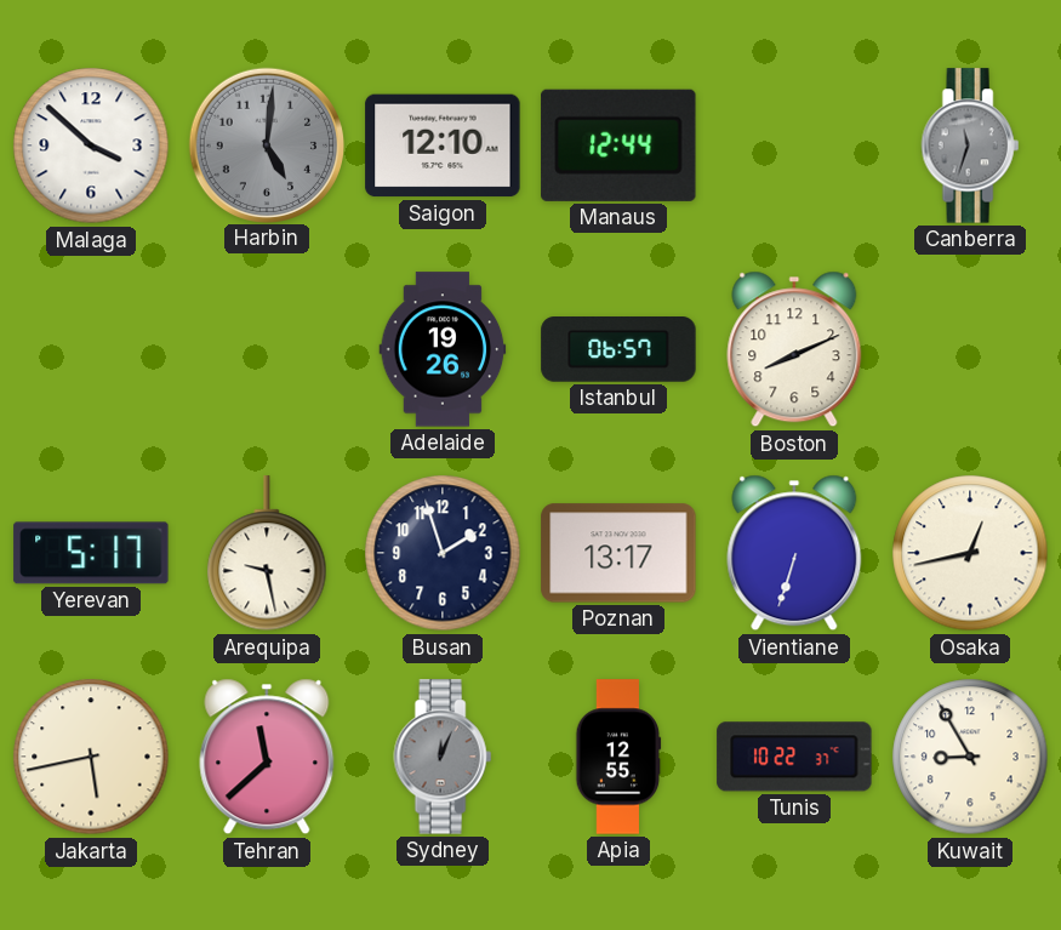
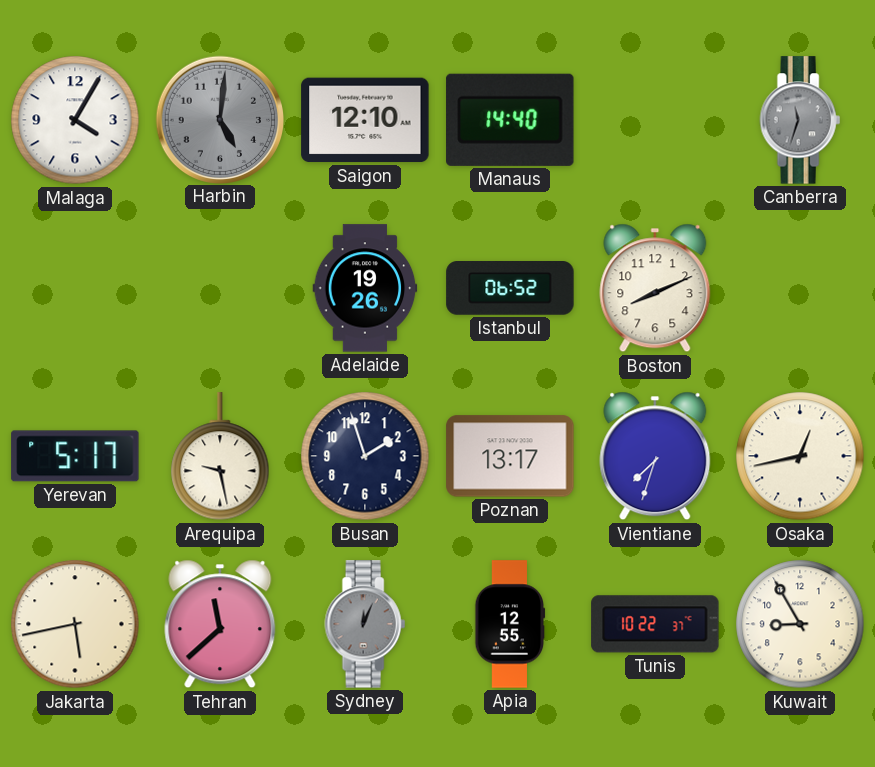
Malaga: 3:52 -> 4:05
Manaus: 12:44 -> 14:40
Istanbul: 06:57 -> 06:52
Vientiane: 6:33 -> 7:33
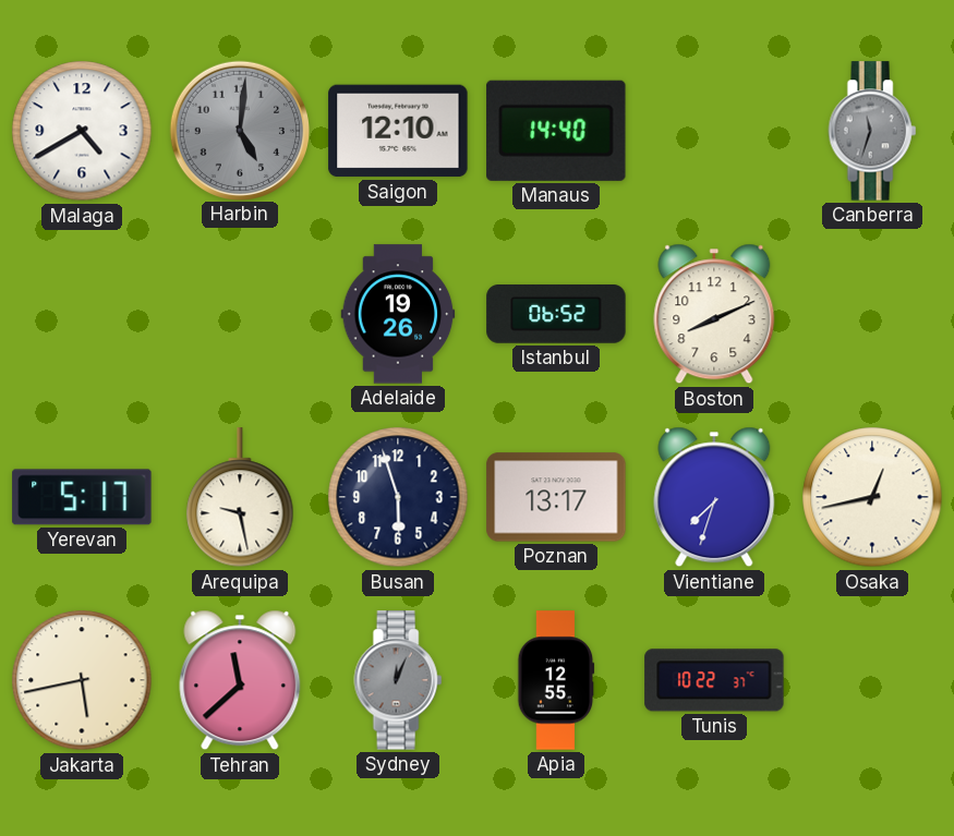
Malaga: 4:05 -> 4:40
Busan: 1:57 -> 5:57
Kuwait: 8:55 -> none
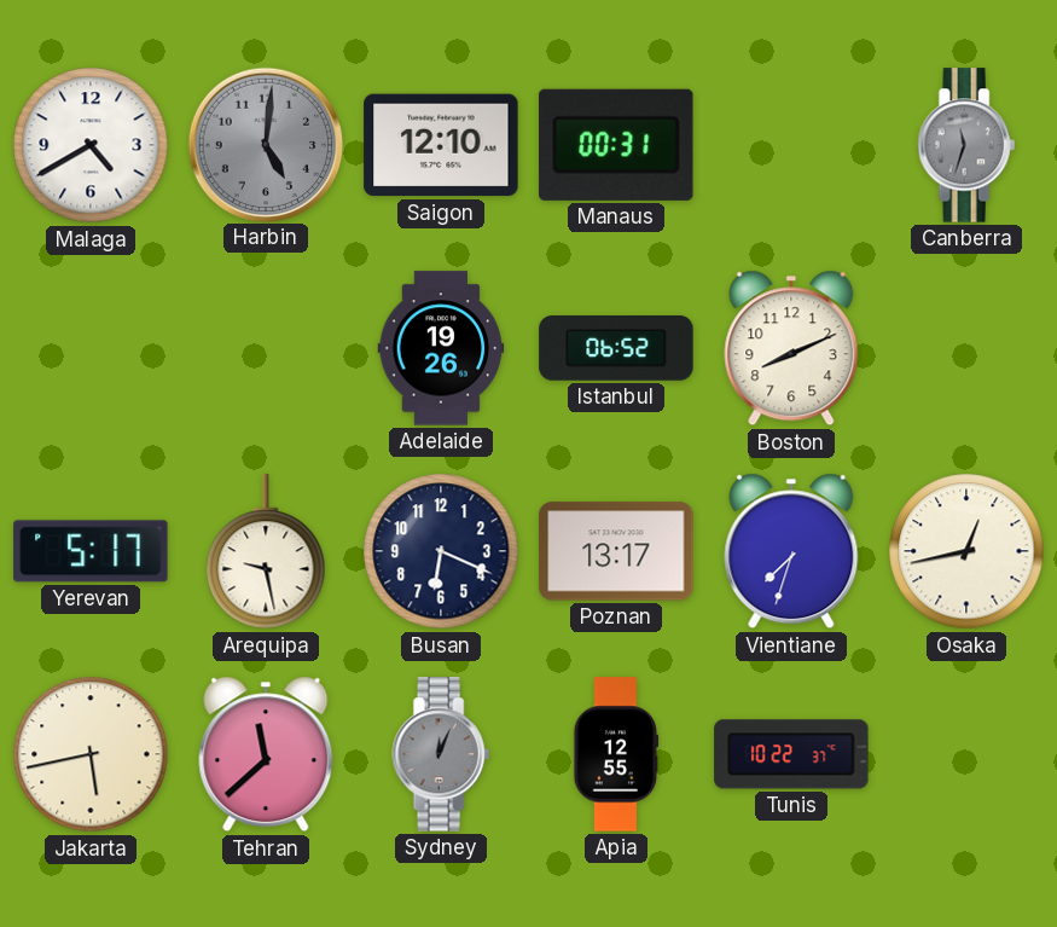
Manaus: 14:40 -> 00:31
Busan: 5:57 -> 6:19
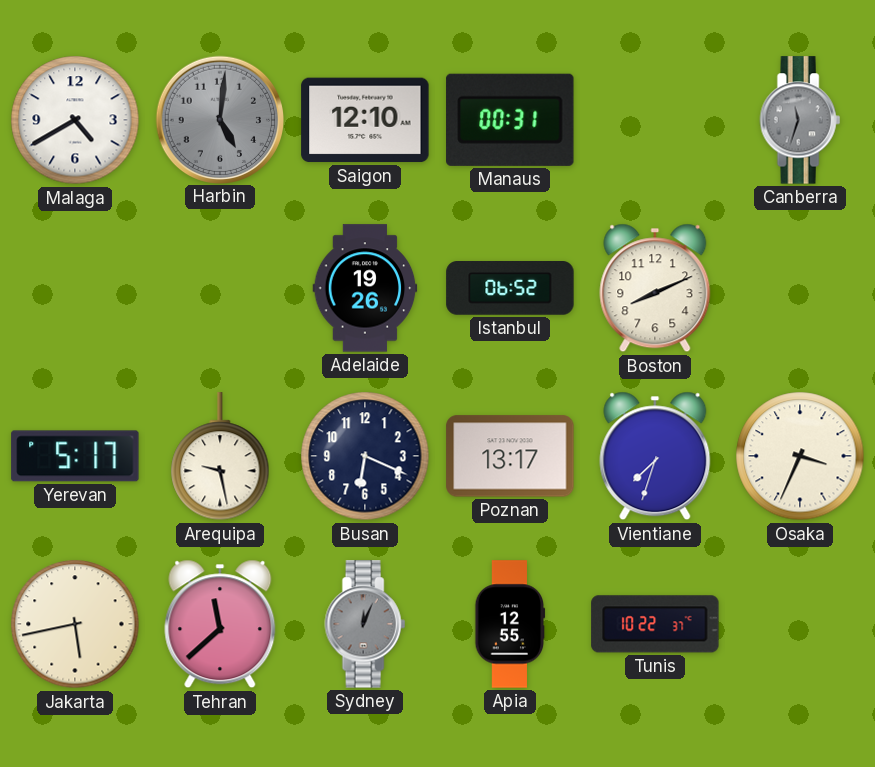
Osaka: 12:43 -> 3:34
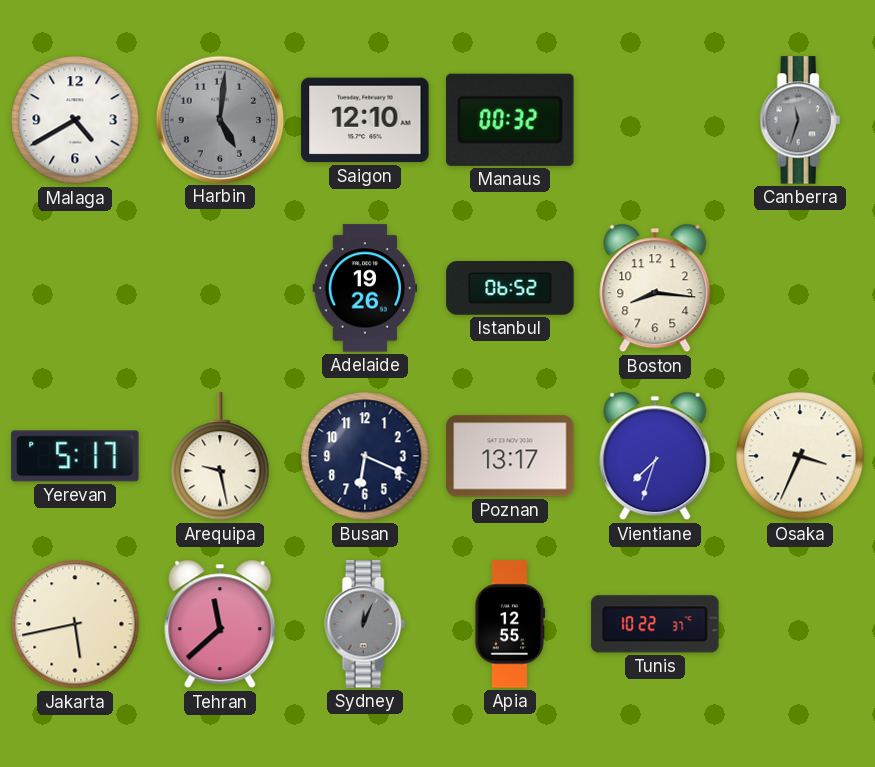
Manaus: 00:31 -> 00:32
Boston: 8:11 -> 8:16
